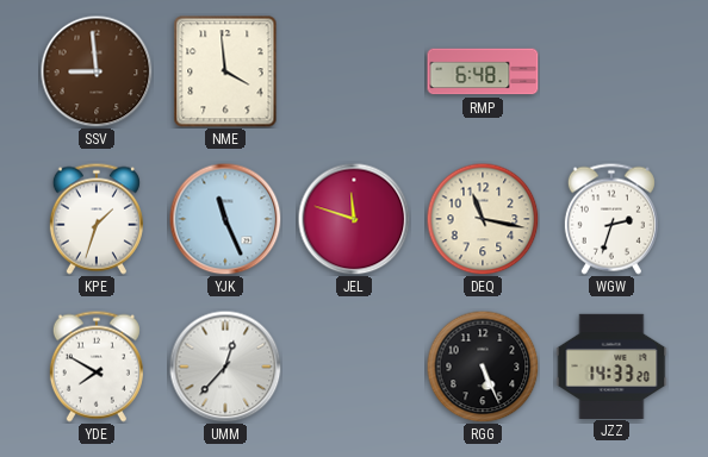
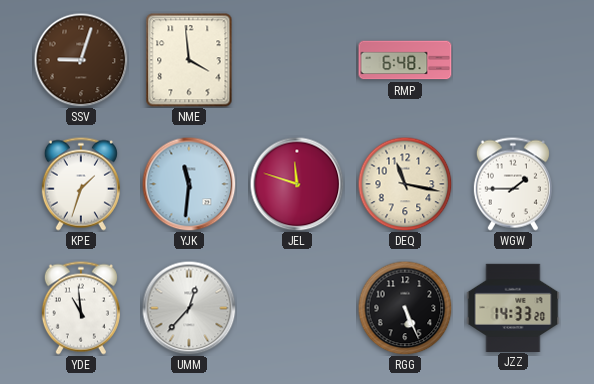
SSV: 8:59 -> 9:03
YJK: 11:26 -> 11:31
WGW: 2:33 -> 1:45
YDE: 7:50 -> 10:59
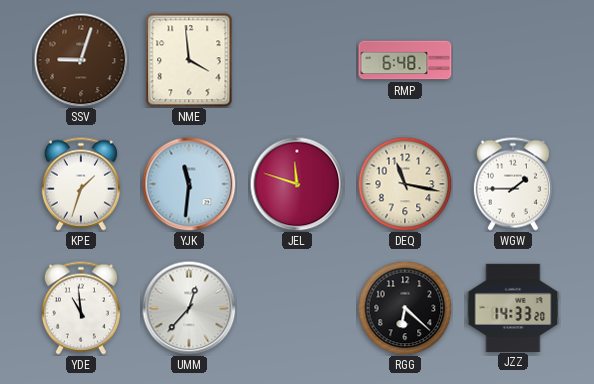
RGG: 5:26 -> 6:22
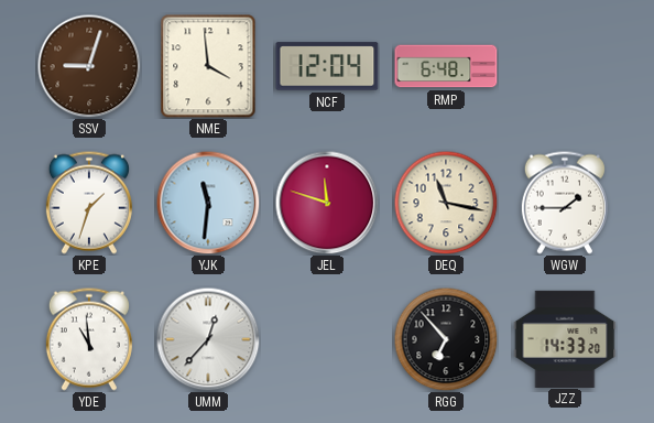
NCF: none -> 12:04
RGG: 6:22 -> 6:53
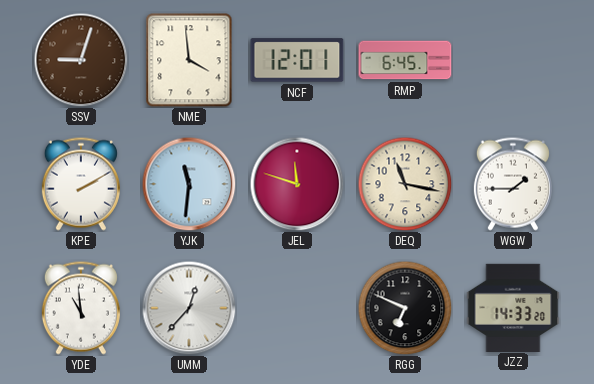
NCF: 12:04 -> 12:01
RMP: 6:48 -> 6:45
KPE: 1:33 -> 2:10
RGG: 6:53 -> 6:49
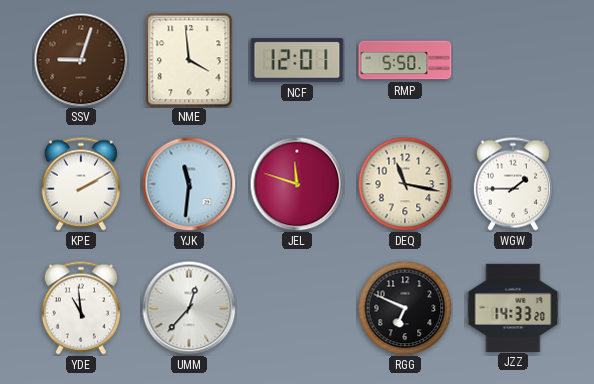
RMP: 6:45 -> 5:50
